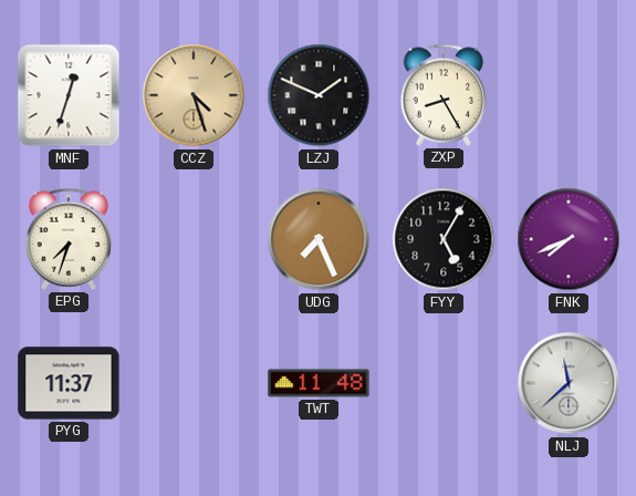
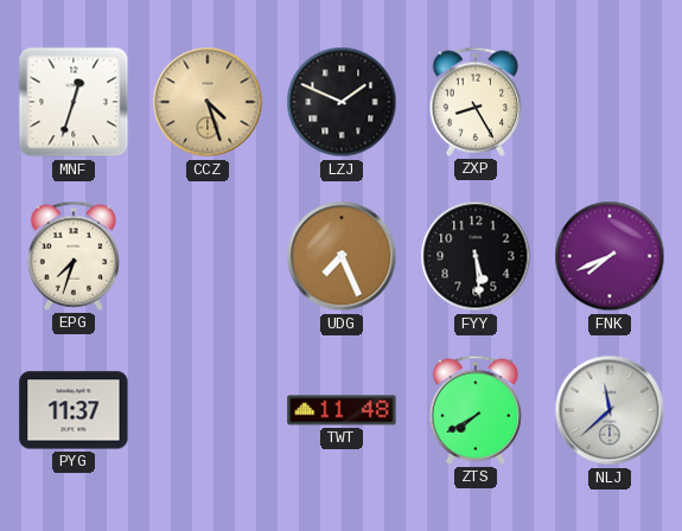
FYY: 5:05 -> 5:29
ZTS: none -> 7:40
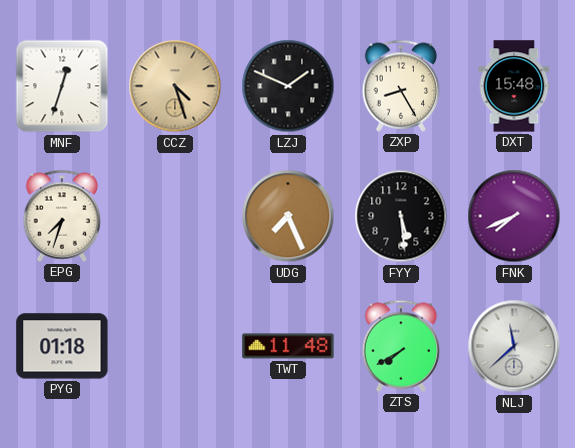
DXT: none -> 15:48
PYG: 11:37 -> 01:18
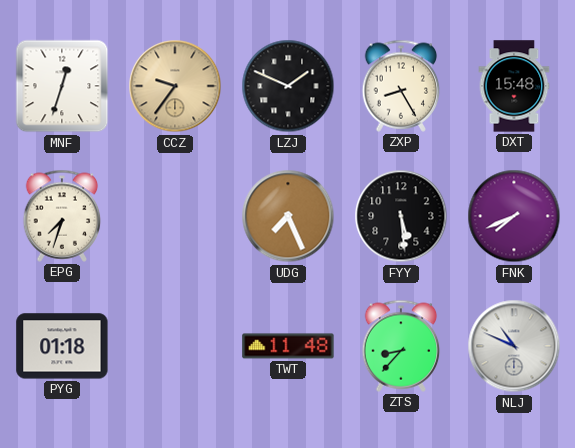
CCZ: 4:27 -> 9:36
ZTS: 7:40 -> 8:37
NLJ: 11:38 -> 10:49
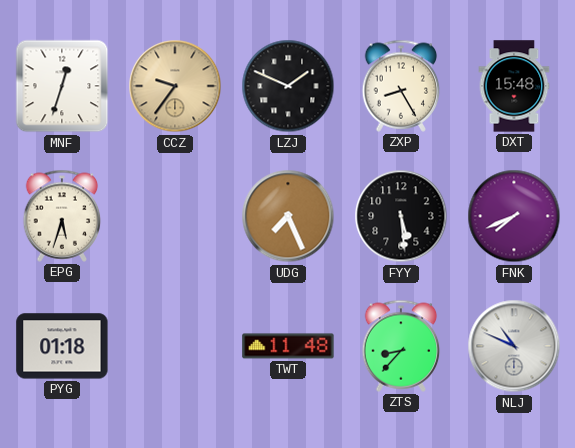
EPG: 7:33 -> 5:33
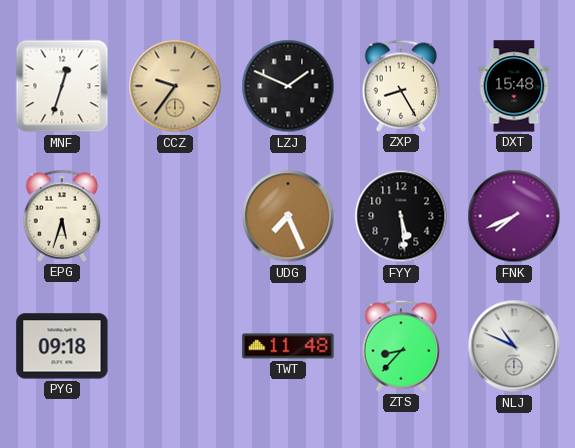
PYG: 01:18 -> 09:18
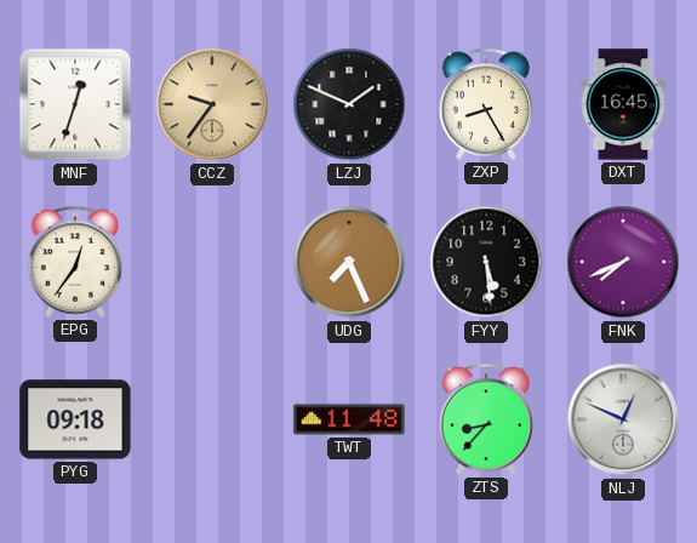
DXT: 15:48 -> 16:45
EPG: 5:33 -> 12:36
NLJ: 10:49 -> 12:49
